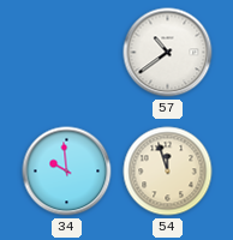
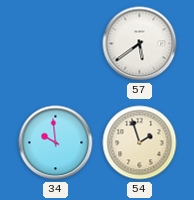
57: 10:39 -> 5:39
54: 11:57 -> 1:57
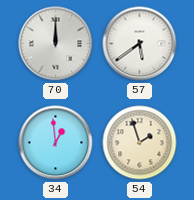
70: none -> 12:00
34: 9:59 -> 12:59
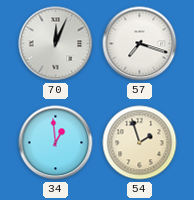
70: 12:00 -> 12:04
57: 5:39 -> 7:18
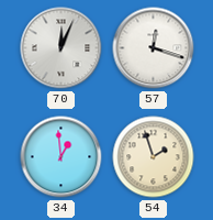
57: 7:18 -> 12:18
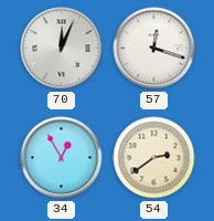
34: 12:59 -> 12:55
54: 1:57 -> 2:39
